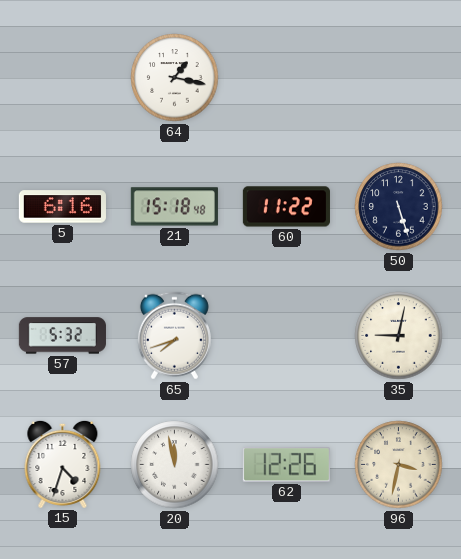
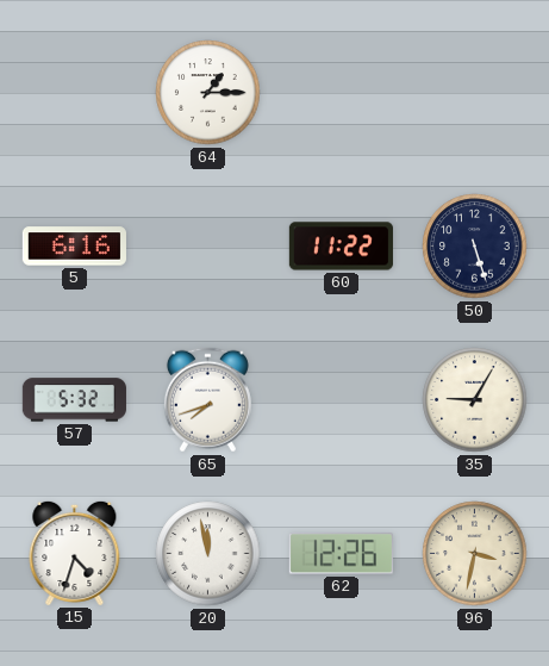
64: 1:17 -> 1:15
21: 15:18 -> none
35: 9:02 -> 9:05
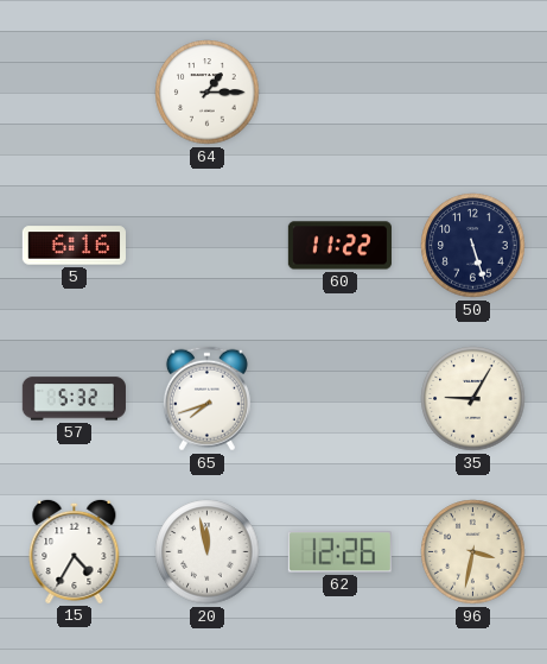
15: 4:33 -> 4:35
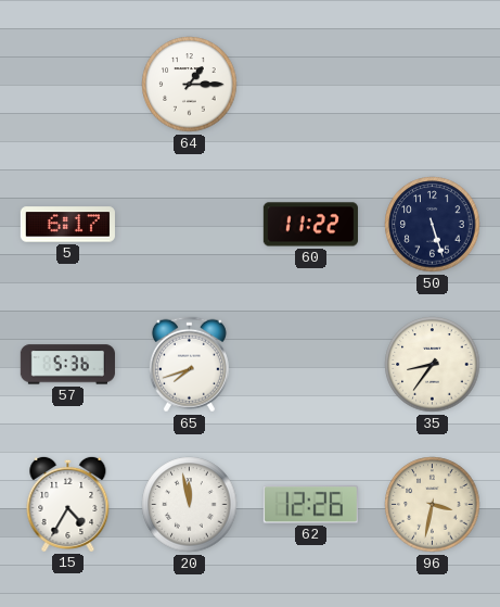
5: 6:16 -> 6:17
57: 5:32 -> 5:36
35: 9:05 -> 8:36
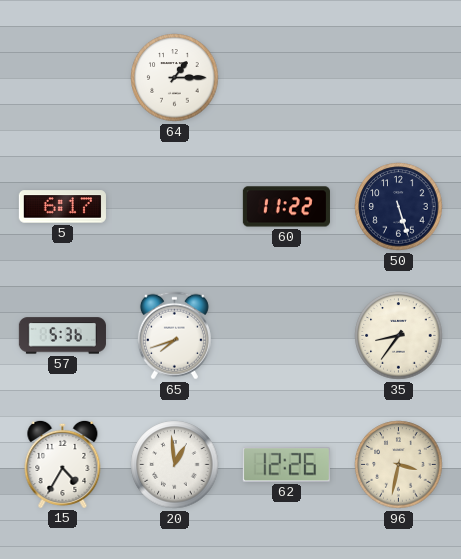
20: 11:58 -> 12:59
